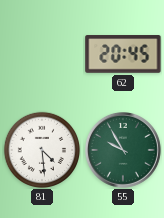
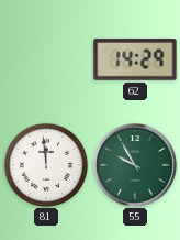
62: 20:45 -> 14:29
81: 4:29 -> 11:59
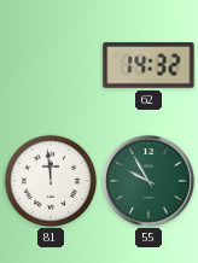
62: 14:29 -> 14:32
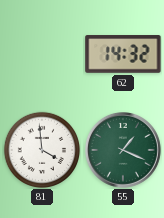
81: 11:59 -> 3:59
55: 9:55 -> 1:19
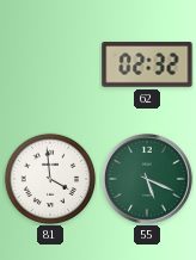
62: 14:32 -> 02:32
55: 1:19 -> 5:19
